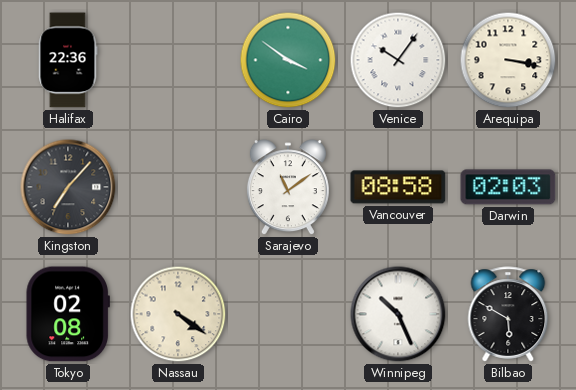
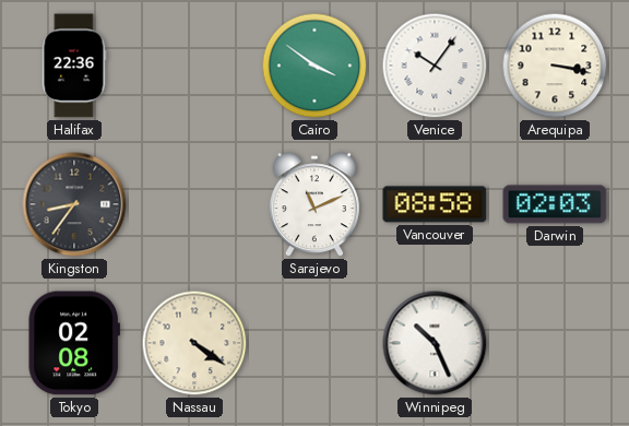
Kingston: 7:07 -> 8:36
Sarajevo: 11:09 -> 11:11
Bilbao: 5:50 -> none
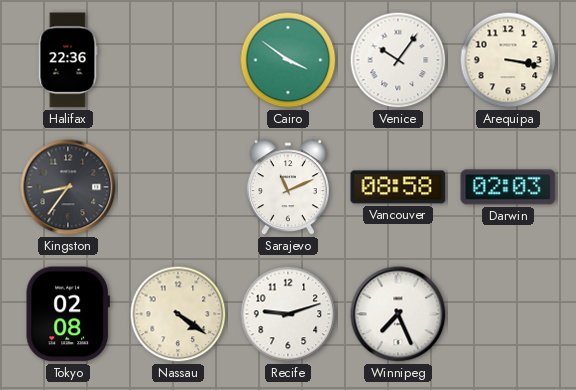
Recife: none -> 9:12
Winnipeg: 10:26 -> 7:26
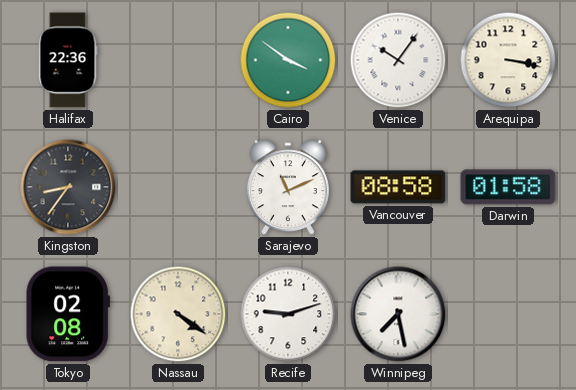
Darwin: 02:03 -> 01:58
Winnipeg: 7:26 -> 7:28
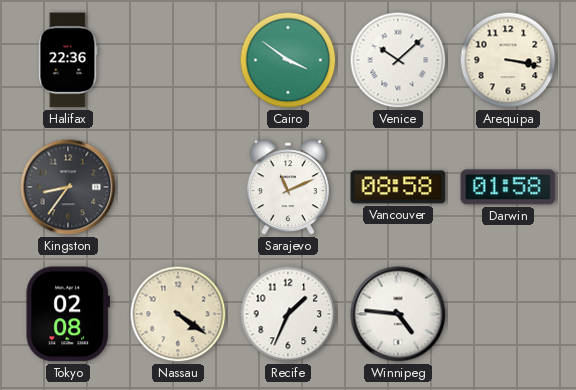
Venice: 10:06 -> 10:08
Recife: 9:12 -> 1:34
Winnipeg: 7:28 -> 4:46
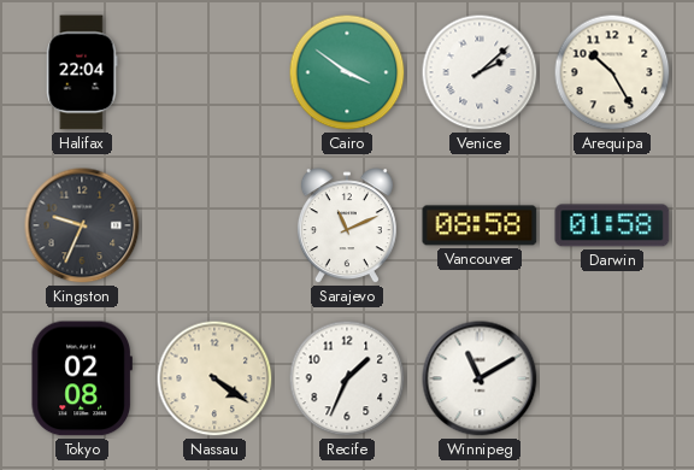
Halifax: 22:36 -> 22:04
Venice: 10:08 -> 2:08
Arequipa: 3:17 -> 10:25
Kingston: 8:36 -> 9:34
Winnipeg: 4:46 -> 11:10
